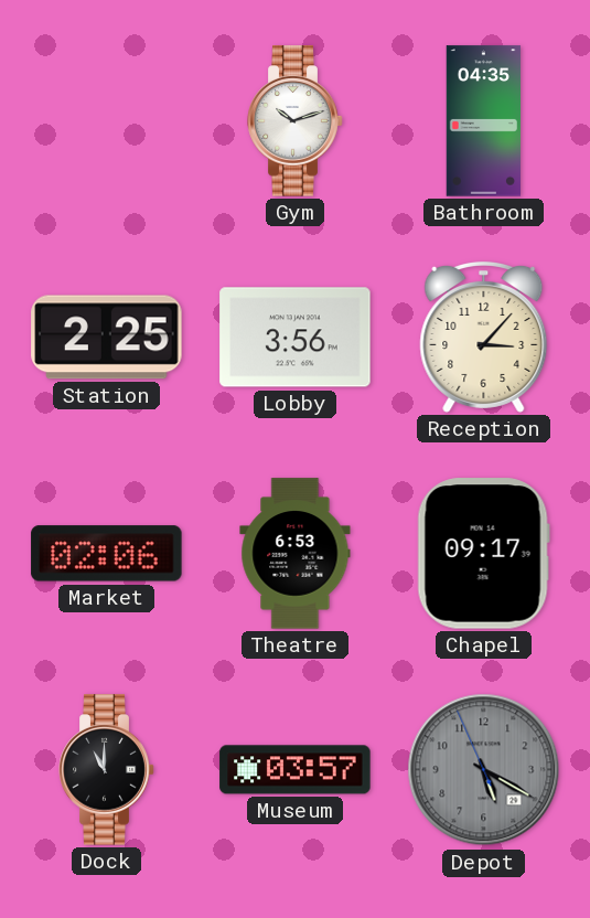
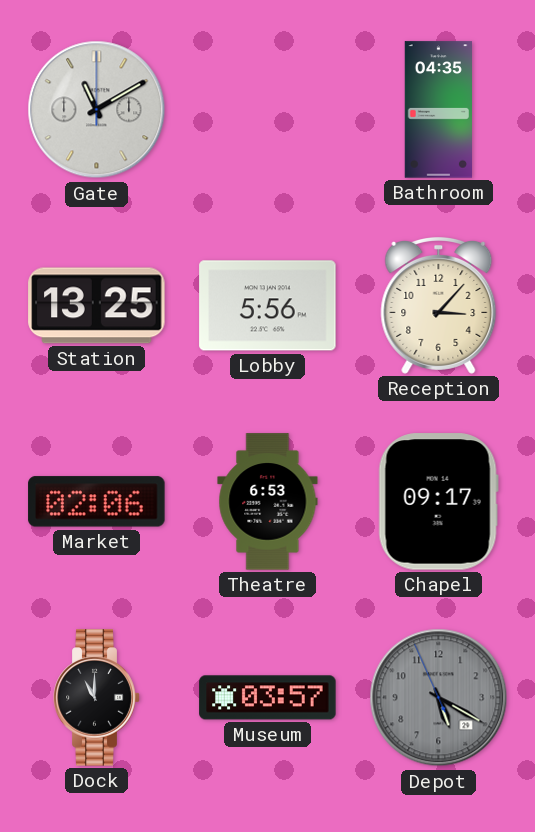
Gate: none -> 11:10
Gym: 10:12 -> none
Station: 2:25 -> 13:25
Lobby: 3:56 -> 5:56
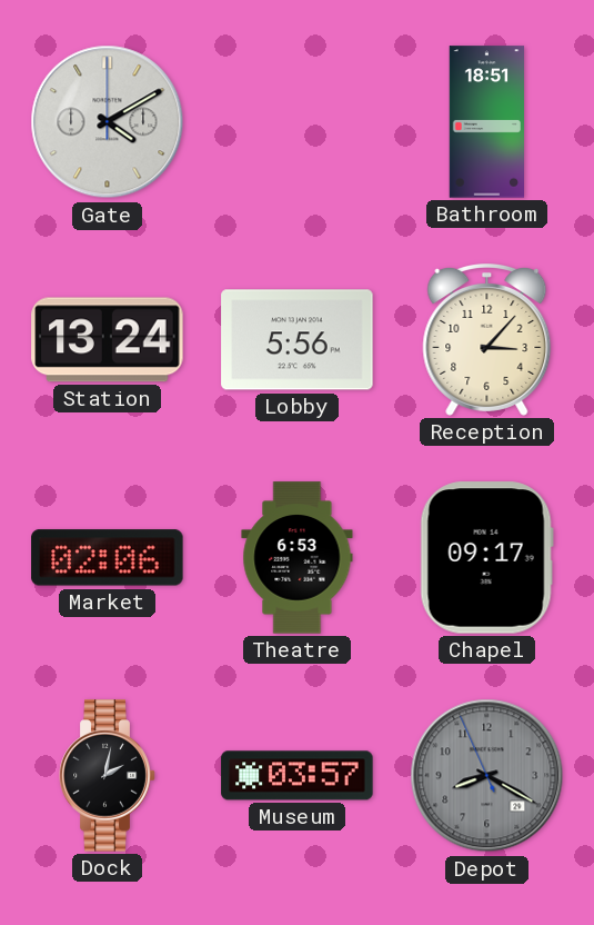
Gate: 11:10 -> 4:10
Bathroom: 04:35 -> 18:51
Station: 13:25 -> 13:24
Dock: 11:00 -> 2:02
Depot: 5:19 -> 8:19
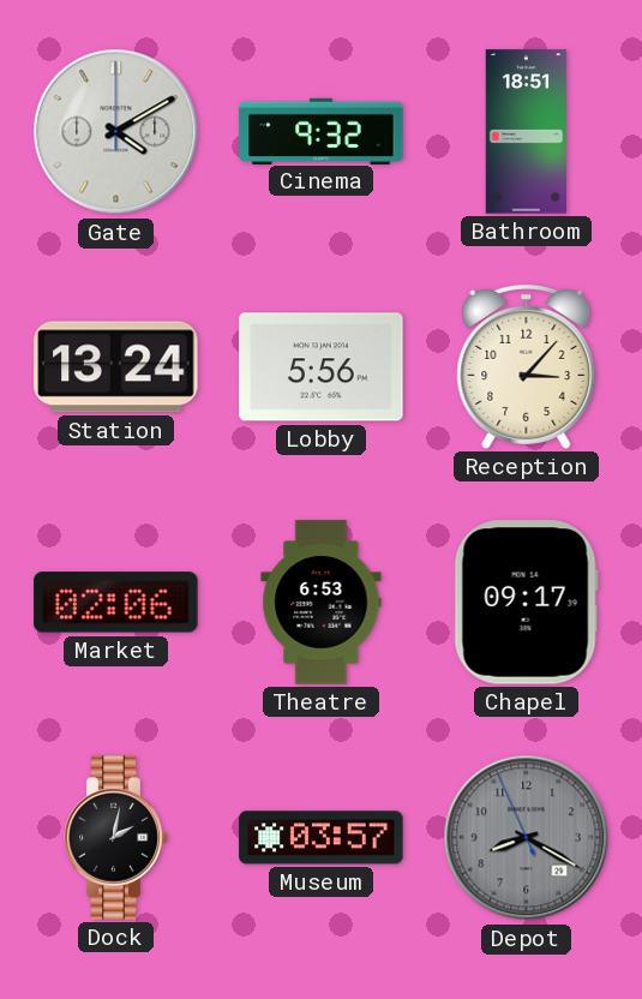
Cinema: none -> 9:32
